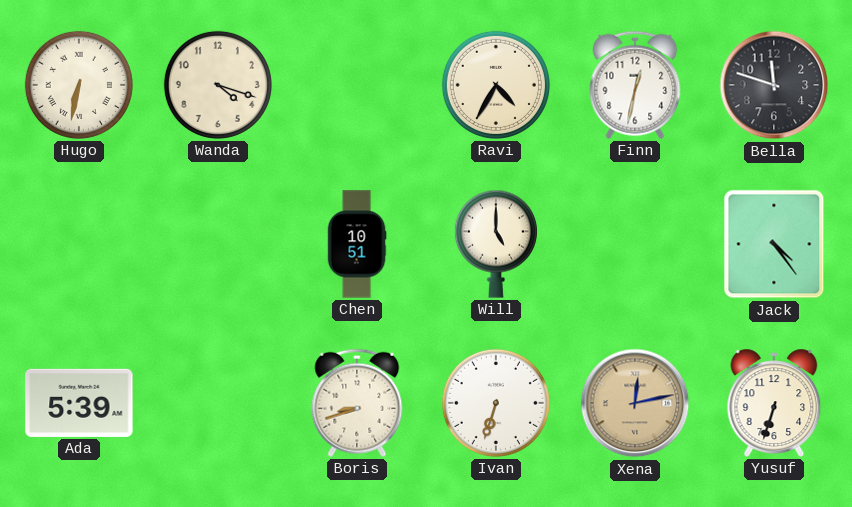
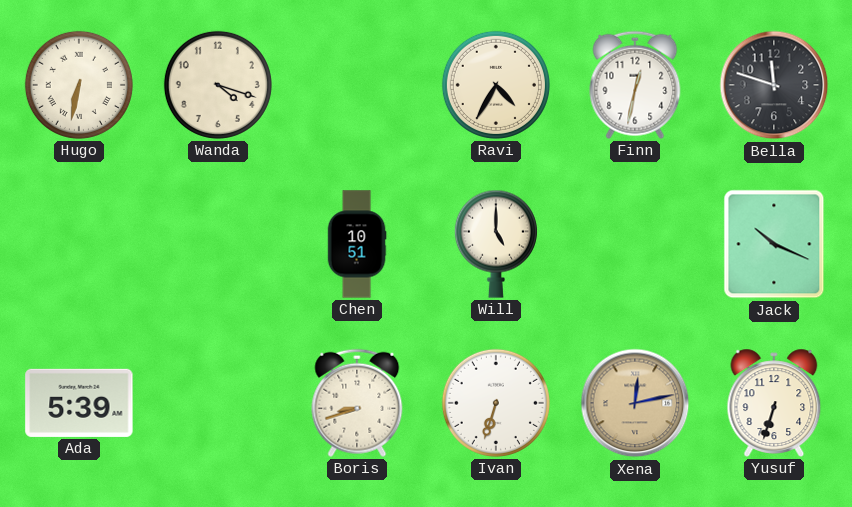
Jack: 4:24 -> 10:19
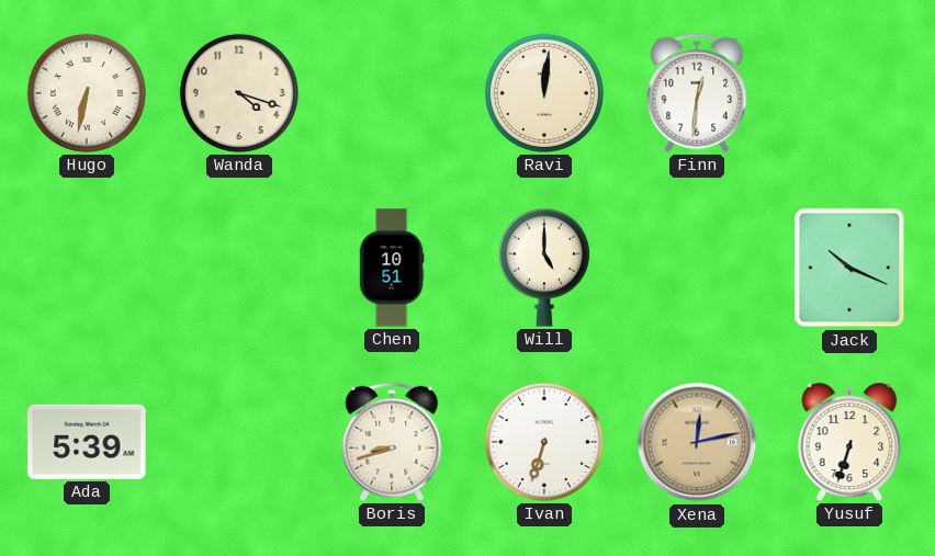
Ravi: 4:35 -> 12:01
Finn: 12:32 -> 12:31
Bella: 11:48 -> none
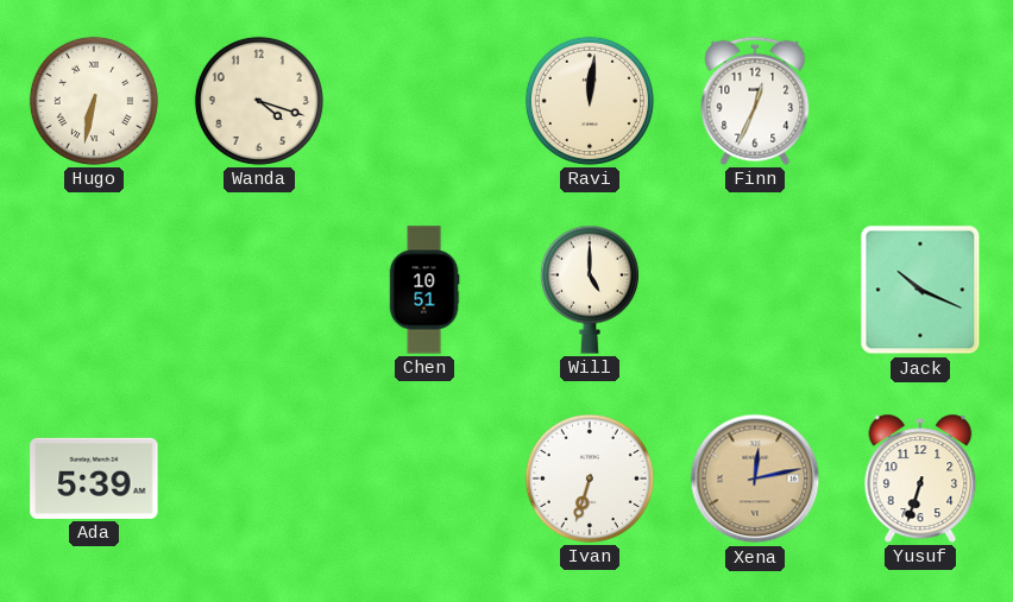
Finn: 12:31 -> 12:34
Boris: 8:42 -> none
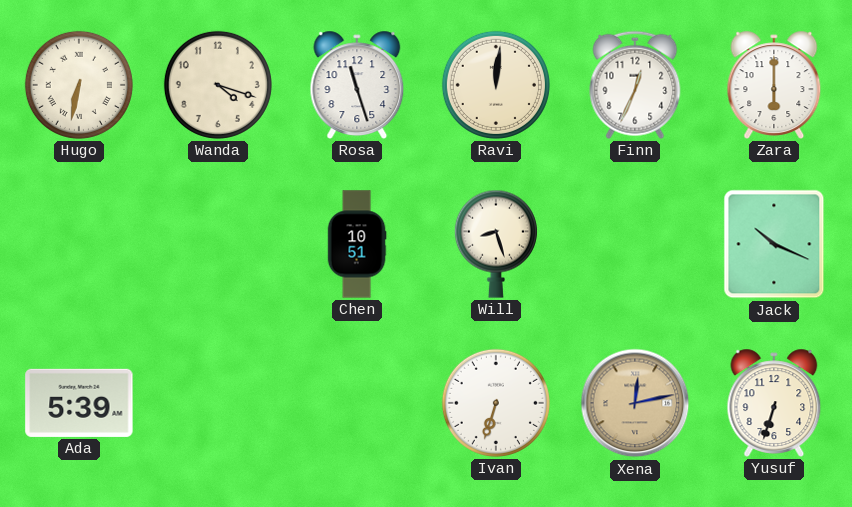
Rosa: none -> 11:27
Zara: none -> 6:00
Will: 5:00 -> 8:27
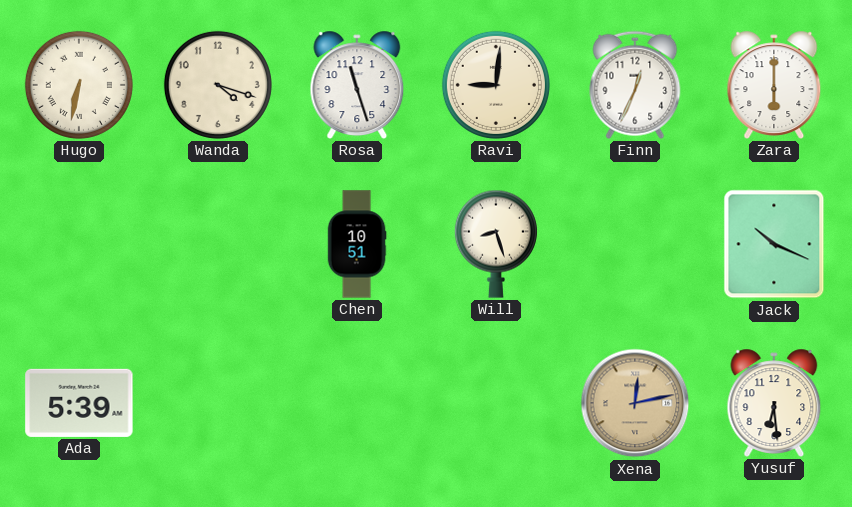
Ravi: 12:01 -> 9:01
Ivan: 6:33 -> none
Yusuf: 6:33 -> 6:29
